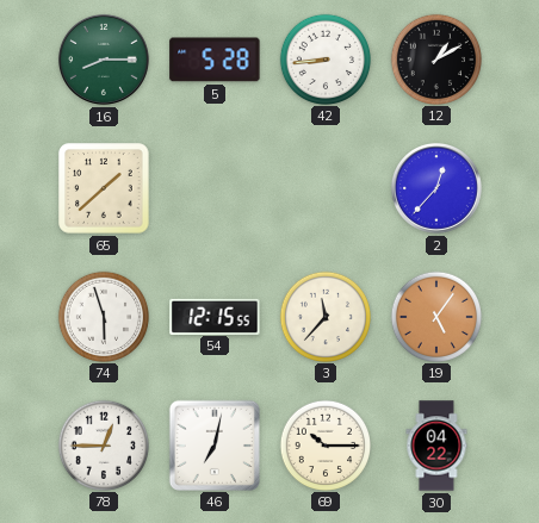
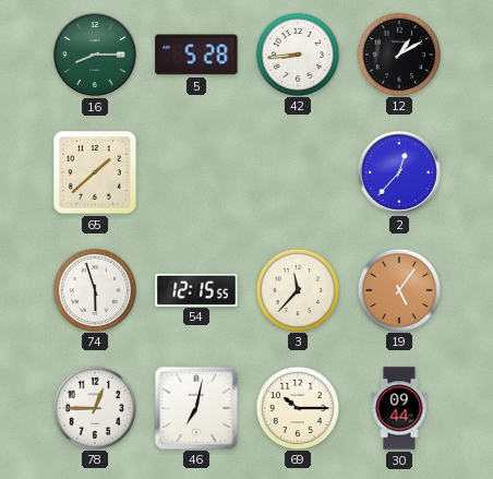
30: 04:22 -> 09:44
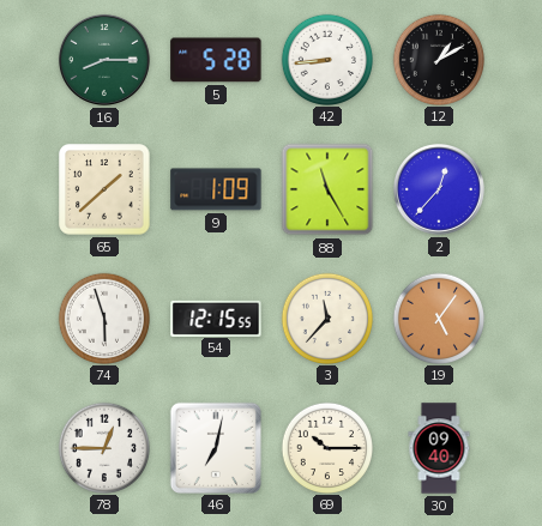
9: none -> 1:09
88: none -> 11:25
30: 09:44 -> 09:40
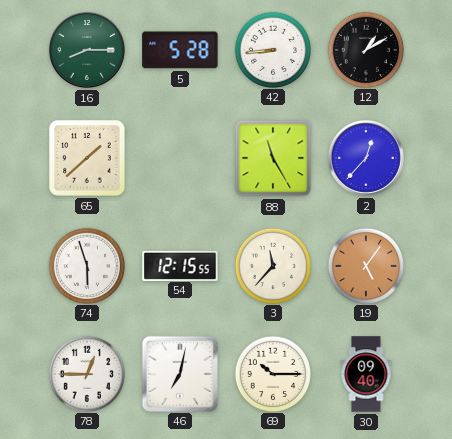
9: 1:09 -> none
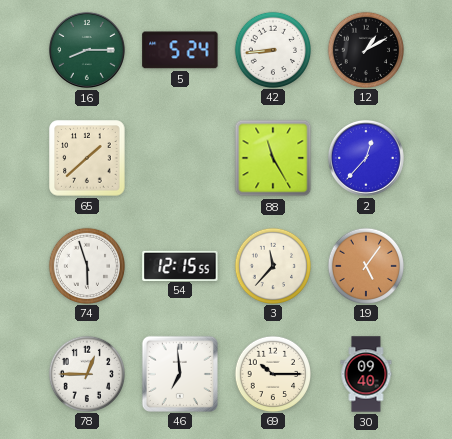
5: 5:28 -> 5:24
46: 7:02 -> 6:59
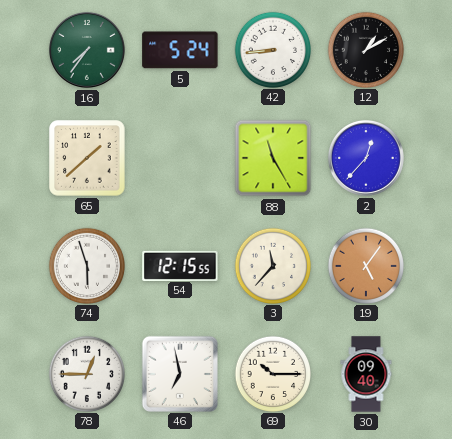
16: 8:15 -> 7:36
46: 6:59 -> 6:58
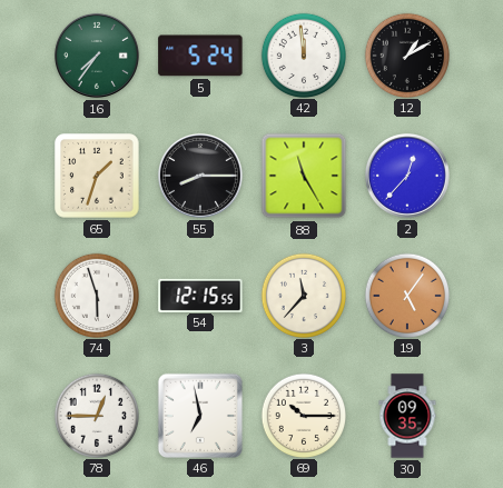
42: 8:44 -> 11:59
65: 1:38 -> 1:33
55: none -> 8:15
30: 09:40 -> 09:35
